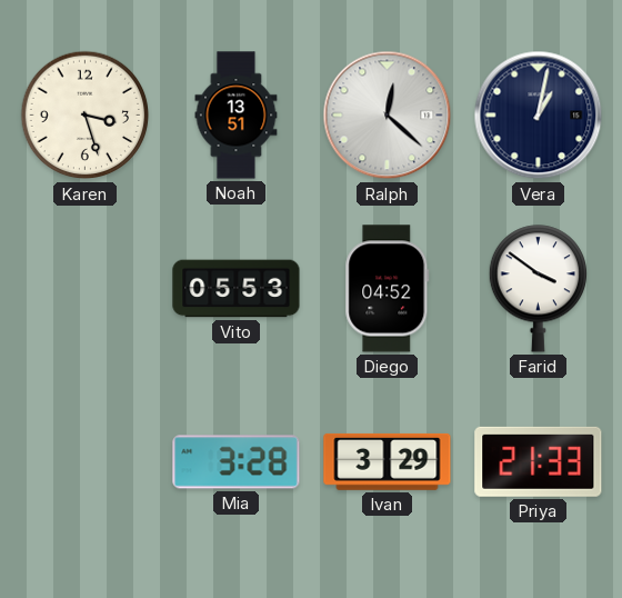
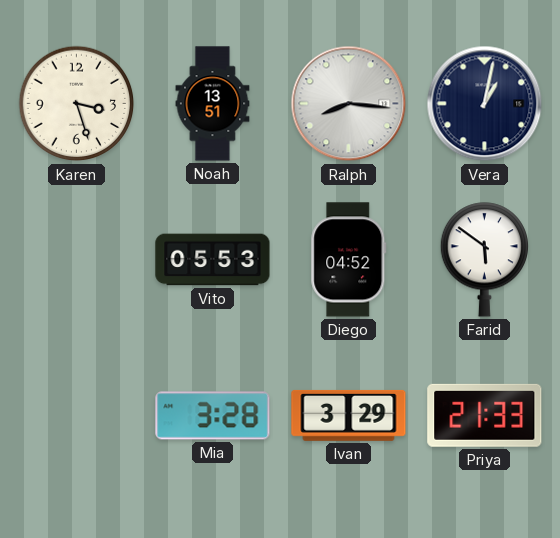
Ralph: 12:22 -> 8:16
Farid: 3:51 -> 5:51
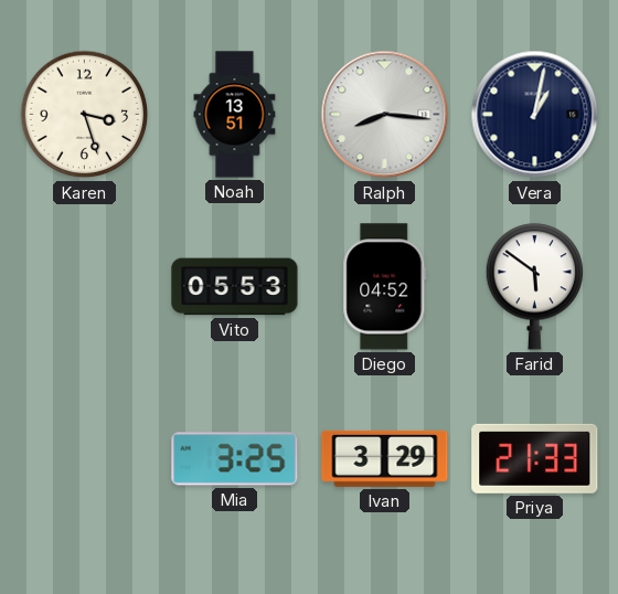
Mia: 3:28 -> 3:25
